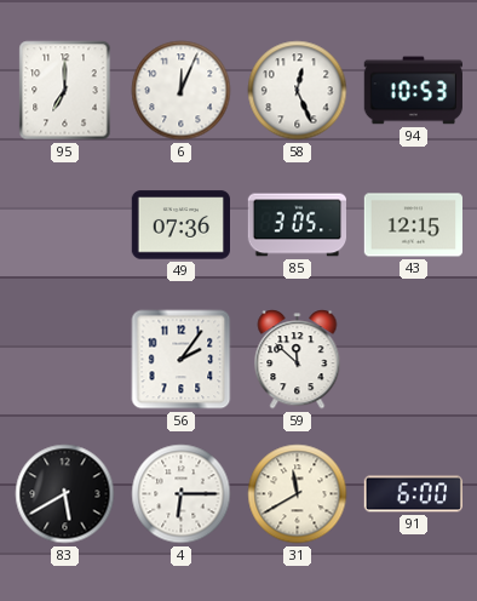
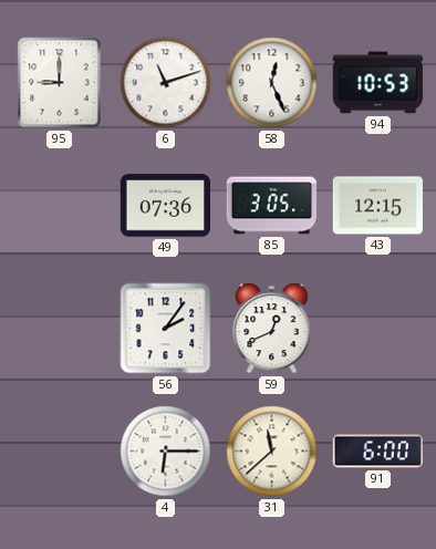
95: 7:00 -> 9:00
6: 12:04 -> 11:12
59: 11:52 -> 12:41
83: 5:40 -> none
31: 11:40 -> 11:38
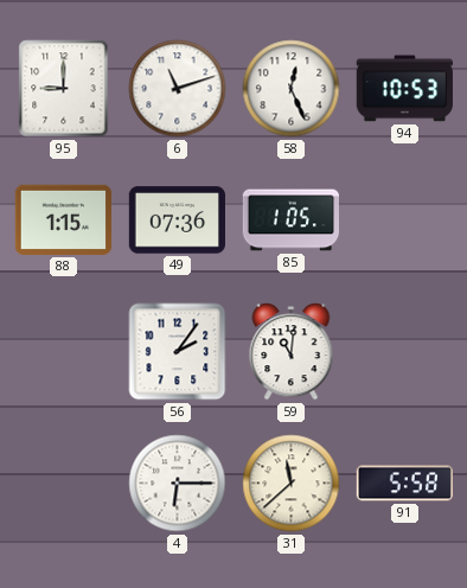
88: none -> 1:15
85: 3:05 -> 1:05
43: 12:15 -> none
59: 12:41 -> 11:01
91: 6:00 -> 5:58
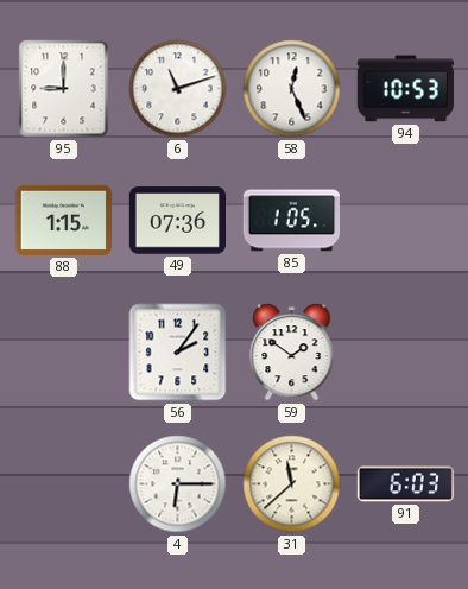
59: 11:01 -> 1:51
91: 5:58 -> 6:03
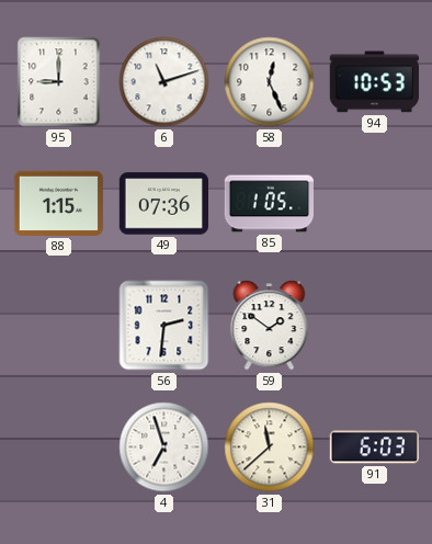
56: 2:06 -> 2:31
4: 6:15 -> 6:57
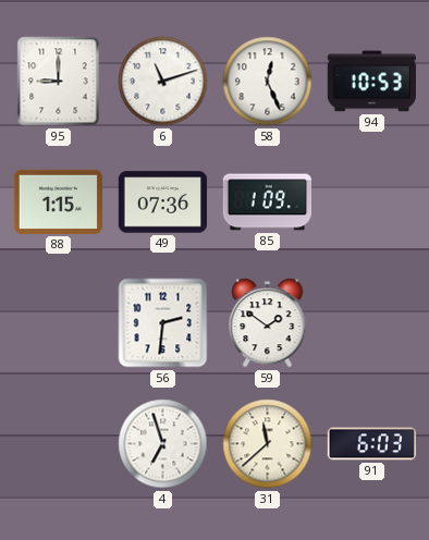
85: 1:05 -> 1:09
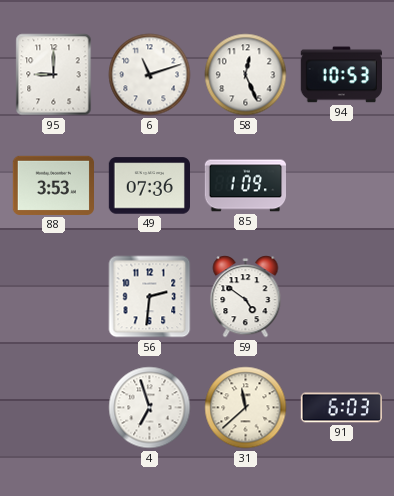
88: 1:15 -> 3:53
59: 1:51 -> 4:51
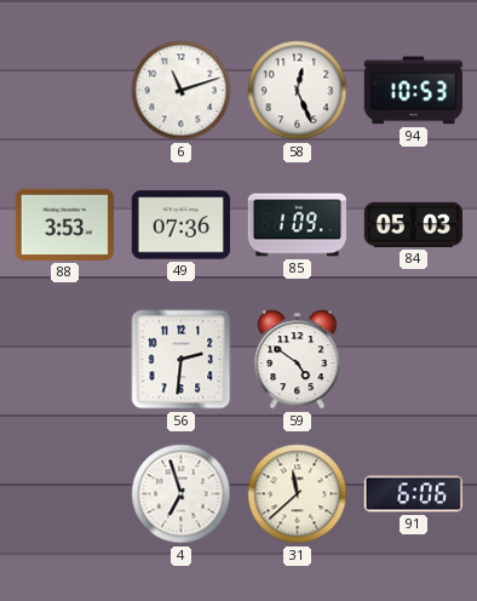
95: 9:00 -> none
84: none -> 05:03
91: 6:03 -> 6:06
